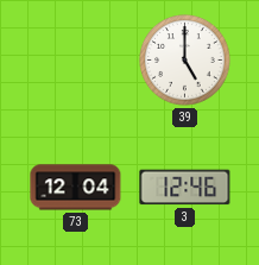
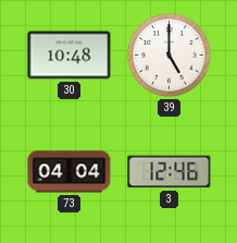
30: none -> 10:48
73: 12:04 -> 04:04
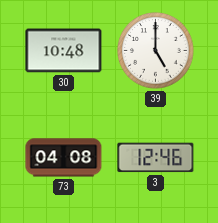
73: 04:04 -> 04:08
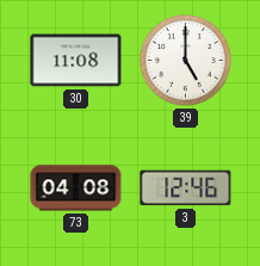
30: 10:48 -> 11:08
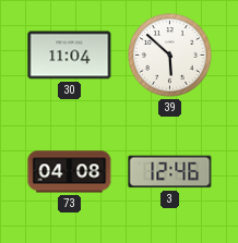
30: 11:08 -> 11:04
39: 5:00 -> 5:52
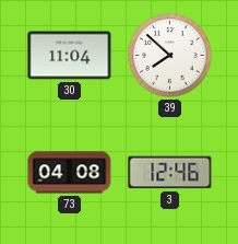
39: 5:52 -> 7:52
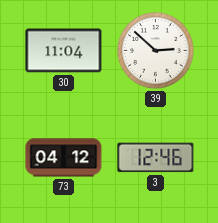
39: 7:52 -> 2:52
73: 04:08 -> 04:12
